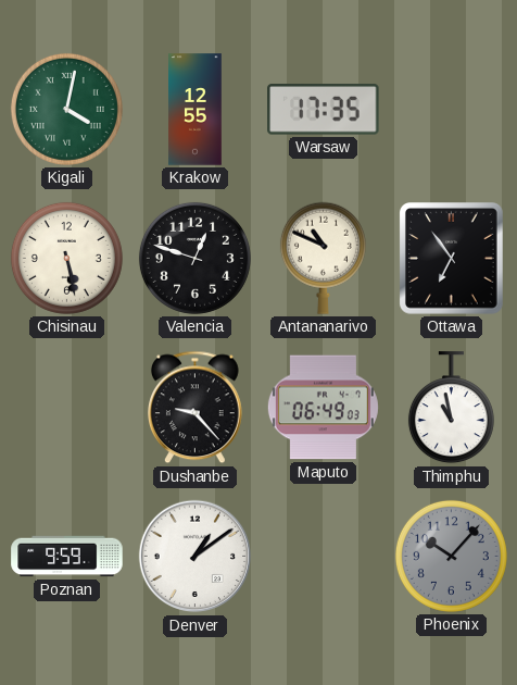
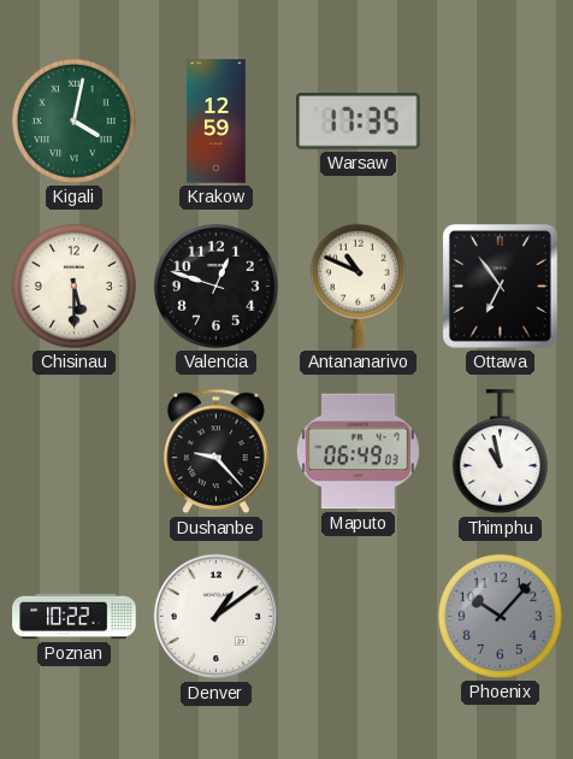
Krakow: 12:55 -> 12:59
Chisinau: 5:28 -> 5:30
Poznan: 9:59 -> 10:22
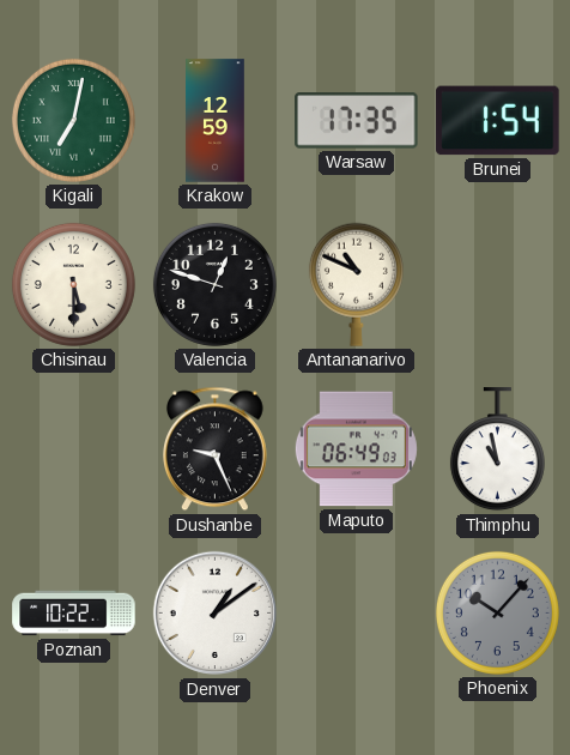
Kigali: 4:02 -> 7:02
Brunei: none -> 1:54
Ottawa: 6:54 -> none
Dushanbe: 9:23 -> 9:26
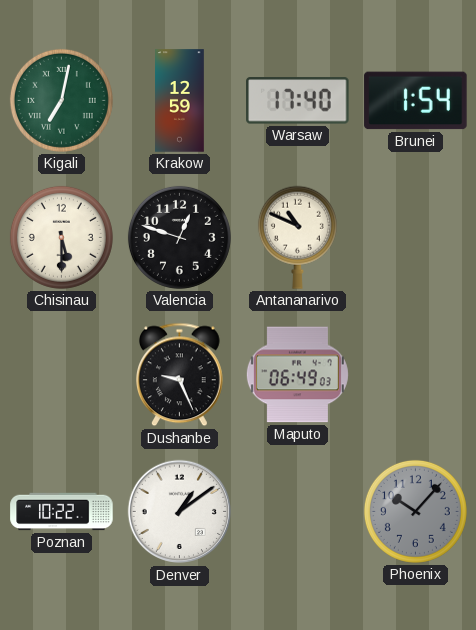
Warsaw: 17:35 -> 17:40
Thimphu: 10:58 -> none
